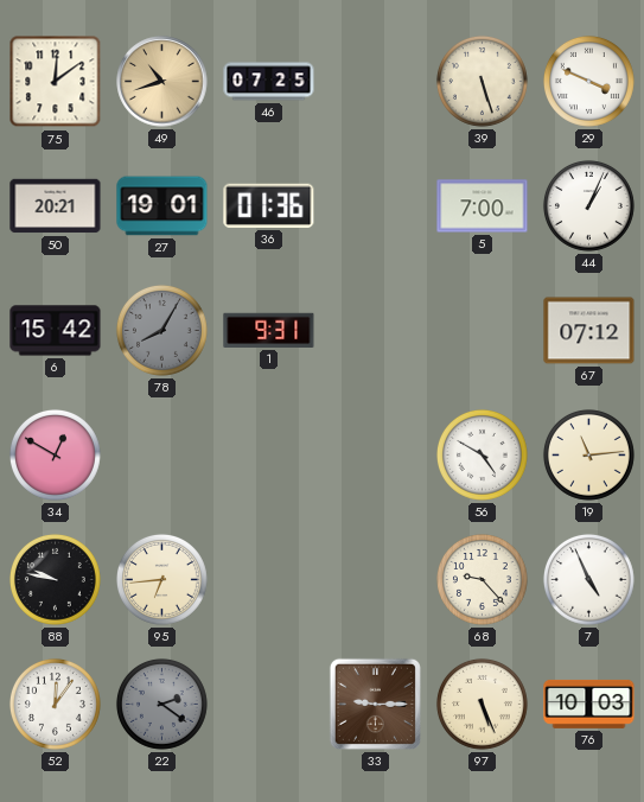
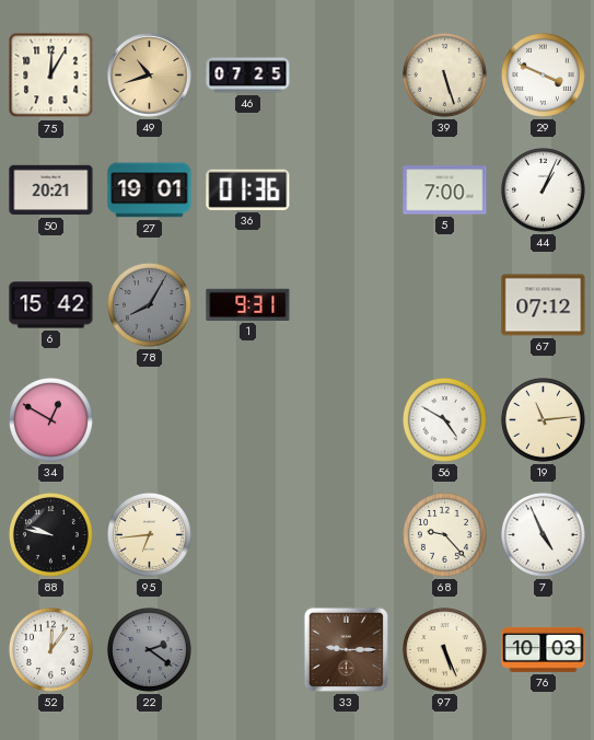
75: 12:09 -> 12:05
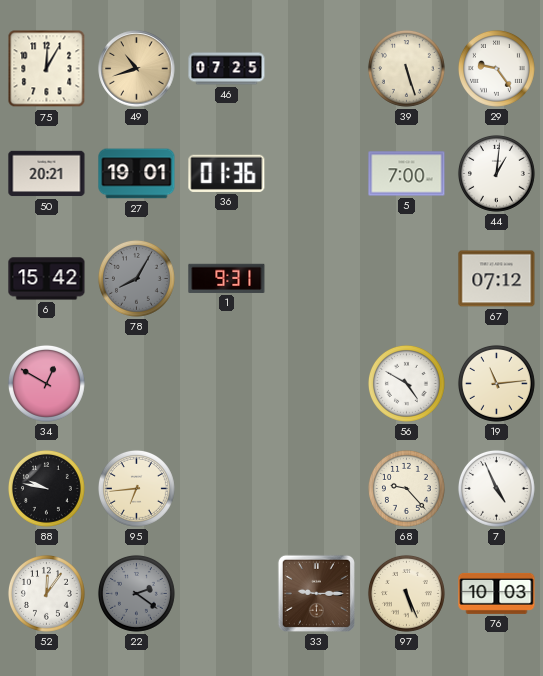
29: 3:49 -> 9:24
44: 1:04 -> 1:01
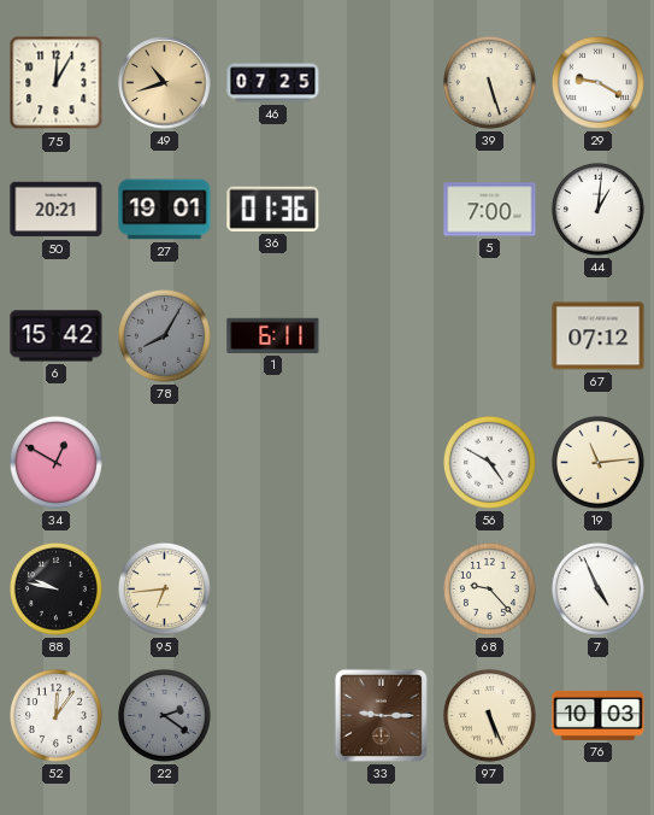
29: 9:24 -> 9:20
1: 9:31 -> 6:11
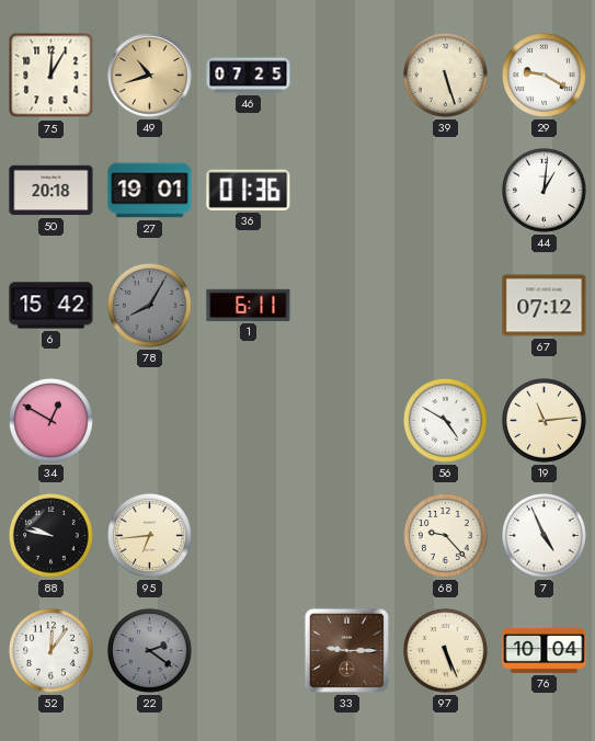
50: 20:21 -> 20:18
5: 7:00 -> none
76: 10:03 -> 10:04
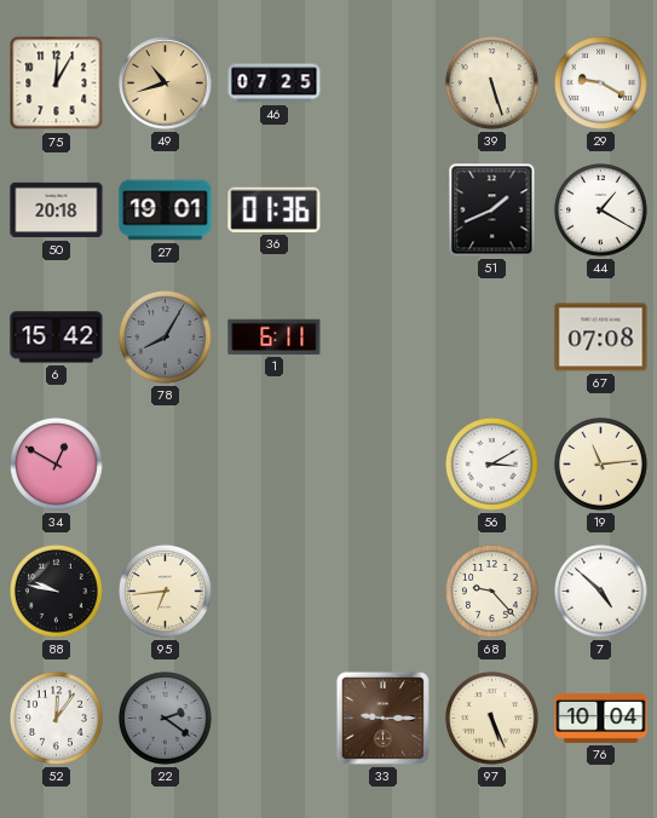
51: none -> 1:41
44: 1:01 -> 1:20
67: 07:12 -> 07:08
56: 4:50 -> 3:10
7: 4:56 -> 4:52
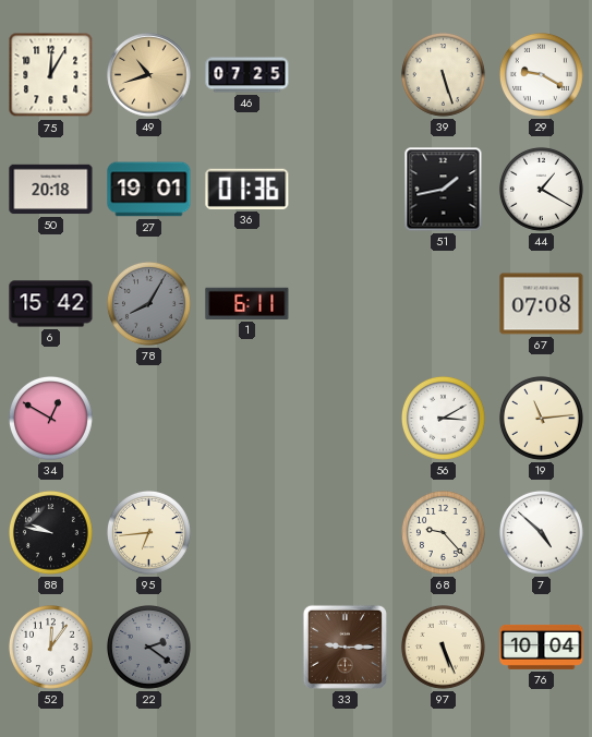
51: 1:41 -> 1:43
